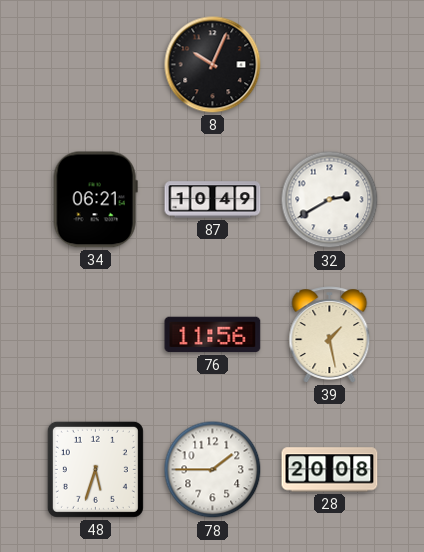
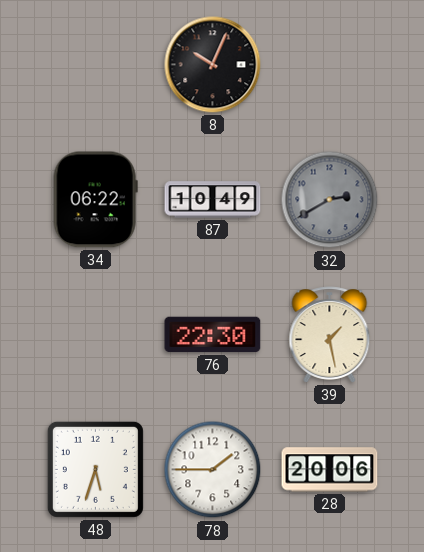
34: 06:21 -> 06:22
32 dial: white -> grey
76: 11:56 -> 22:30
28: 20:08 -> 20:06
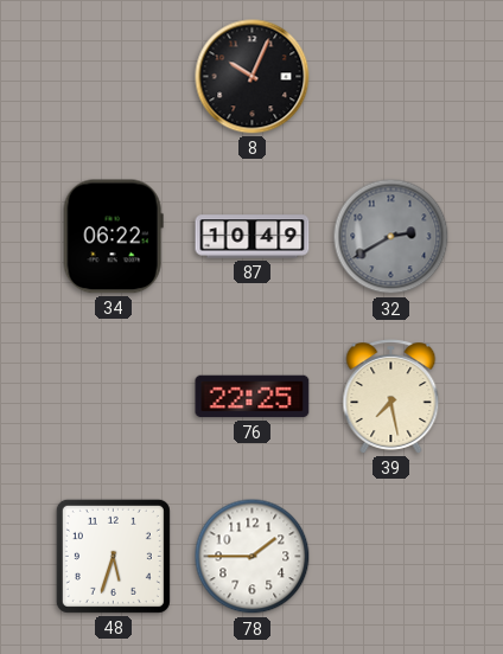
76: 22:30 -> 22:25
39: 1:28 -> 7:28
28: 20:06 -> none
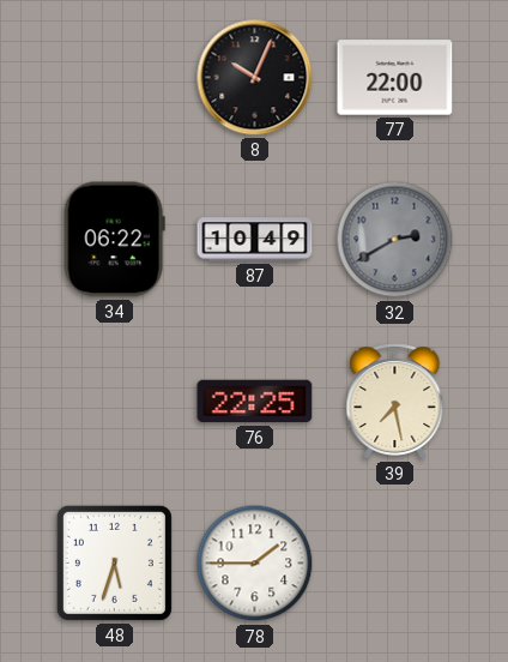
77: none -> 22:00
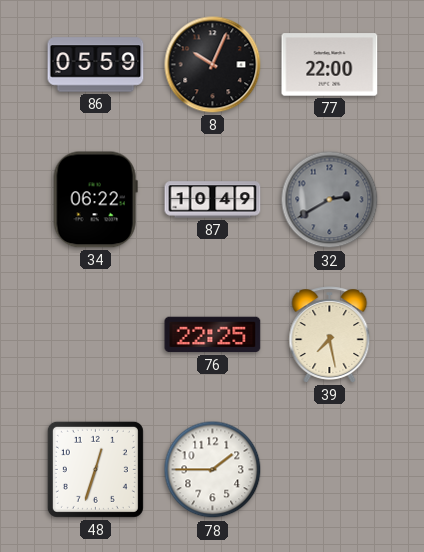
86: none -> 05:59
48: 5:33 -> 12:33
